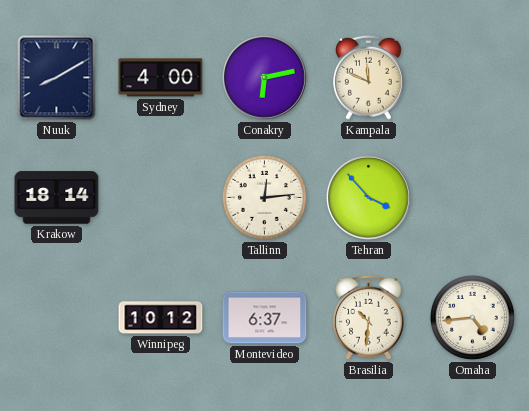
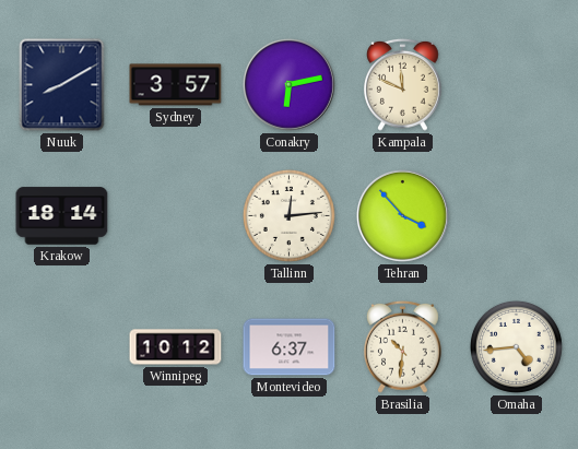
Sydney: 4:00 -> 3:57
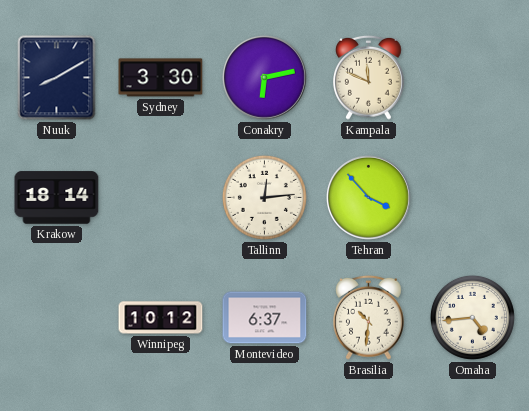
Sydney: 3:57 -> 3:30
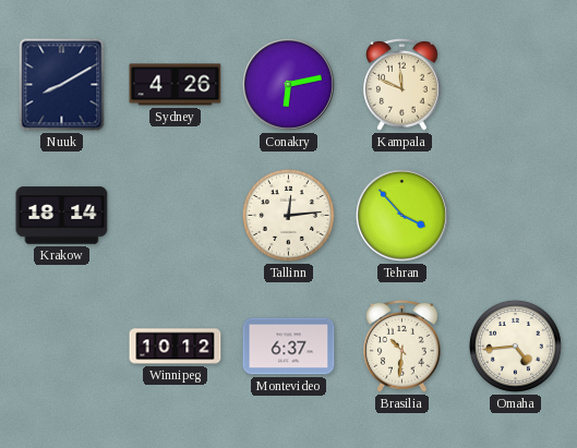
Sydney: 3:30 -> 4:26
